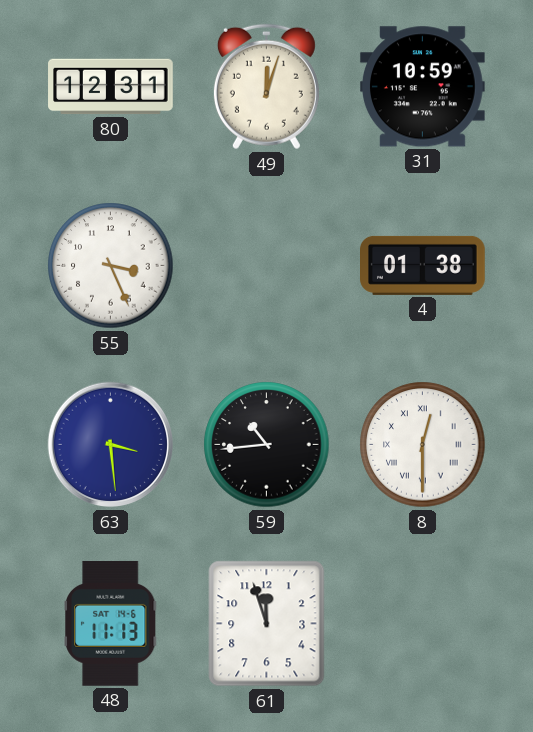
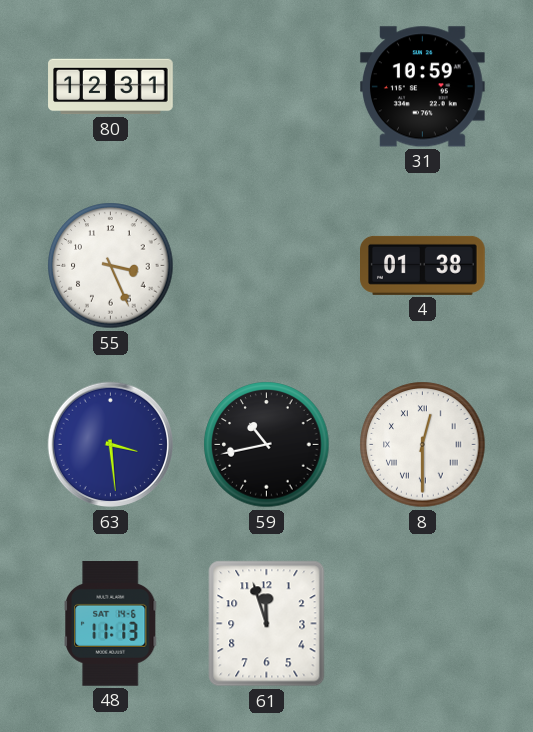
49: 12:03 -> none
59: 10:44 -> 10:43
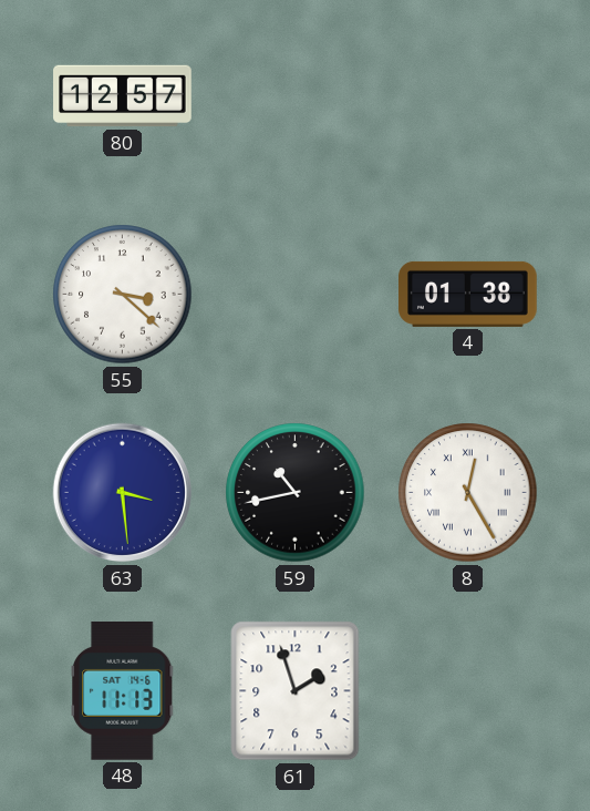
80: 12:31 -> 12:57
31: 10:59 -> none
55: 3:26 -> 3:22
8: 12:30 -> 12:25
61: 11:57 -> 1:57
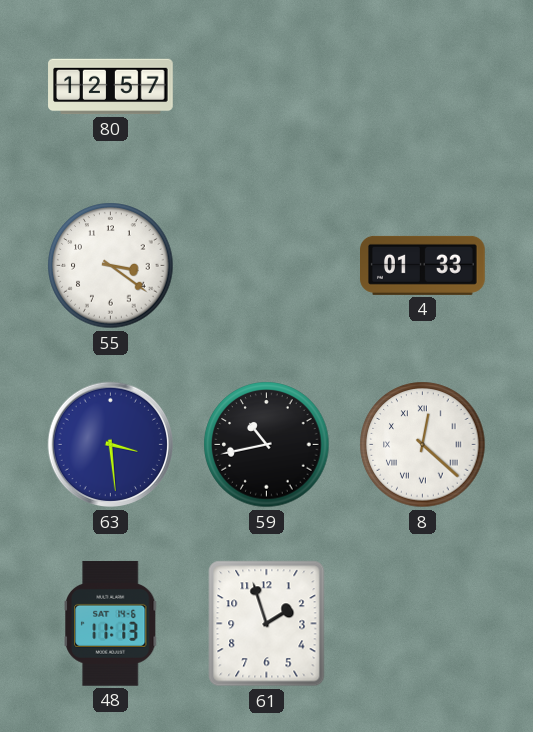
55: 3:22 -> 3:21
4: 01:38 -> 01:33
8: 12:25 -> 12:22
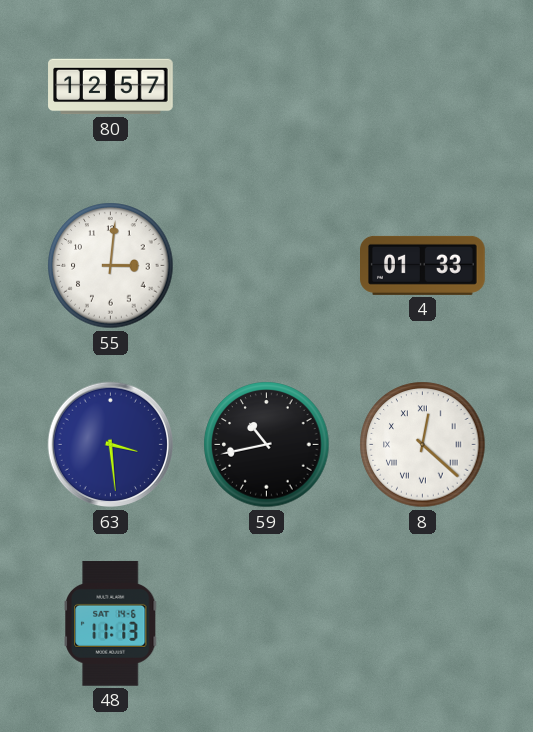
55: 3:21 -> 3:01
61: 1:57 -> none
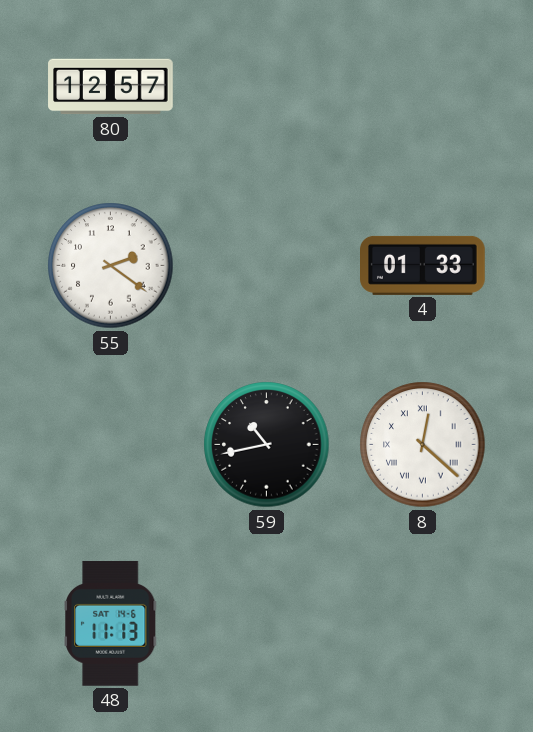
55: 3:01 -> 2:21
63: 3:29 -> none
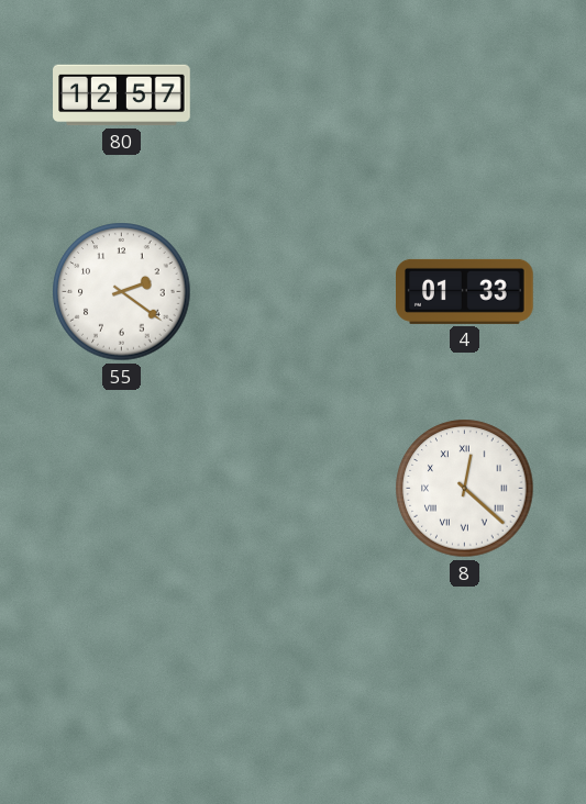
59: 10:43 -> none
48: 11:13 -> none
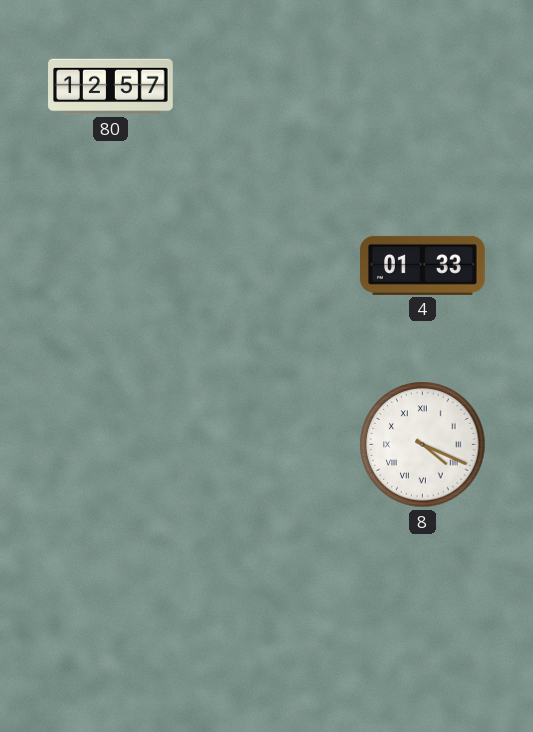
55: 2:21 -> none
8: 12:22 -> 4:19
